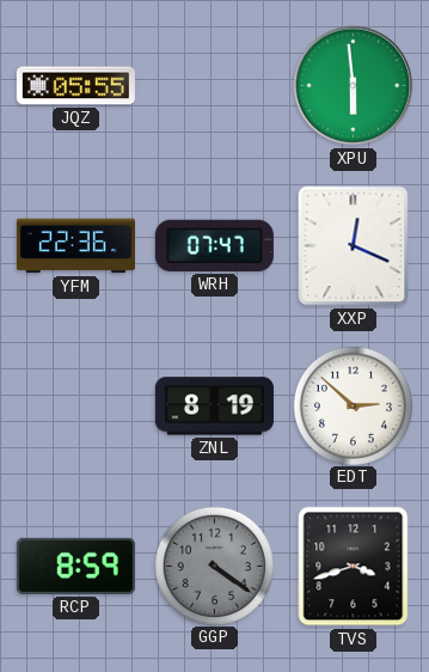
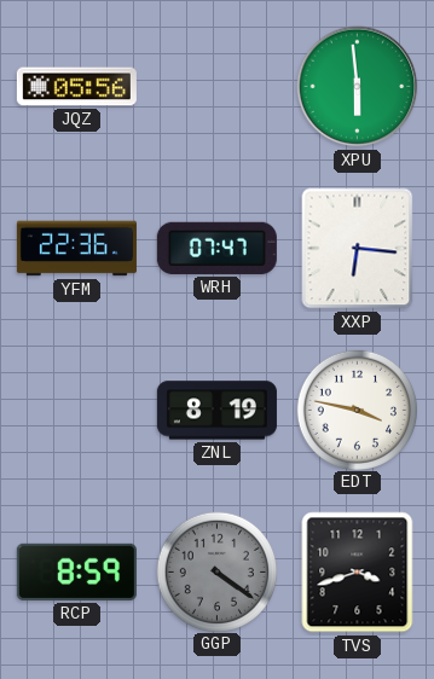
JQZ: 05:55 -> 05:56
XXP: 12:19 -> 6:16
EDT: 2:52 -> 3:47
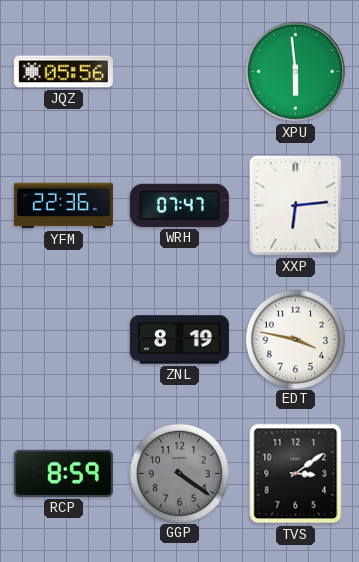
XXP: 6:16 -> 6:14
TVS: 3:42 -> 3:09
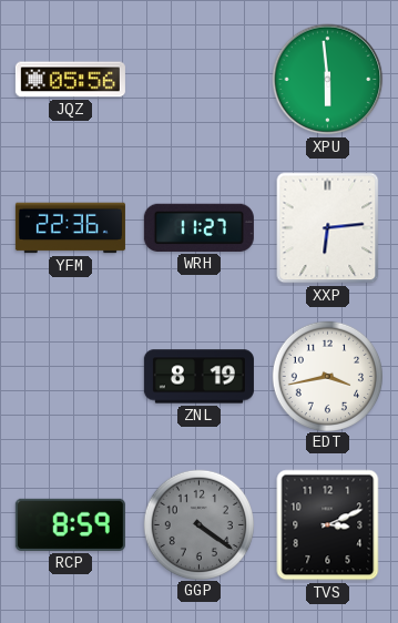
WRH: 07:47 -> 11:27
EDT: 3:47 -> 3:43
TVS: 3:09 -> 3:11
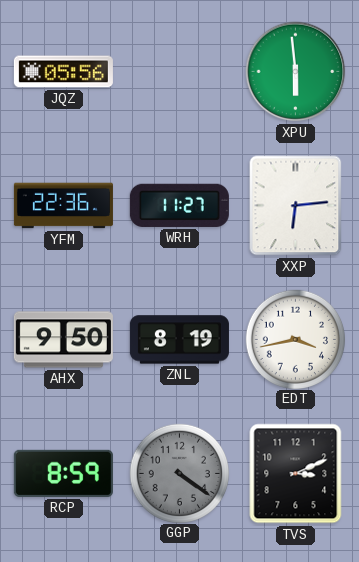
AHX: none -> 9:50
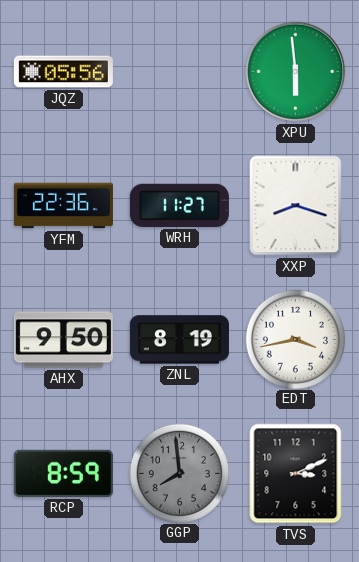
XXP: 6:14 -> 8:18
GGP: 4:21 -> 7:59
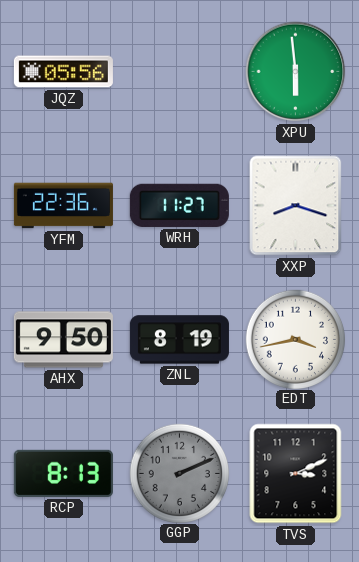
RCP: 8:59 -> 8:13
GGP: 7:59 -> 2:11
